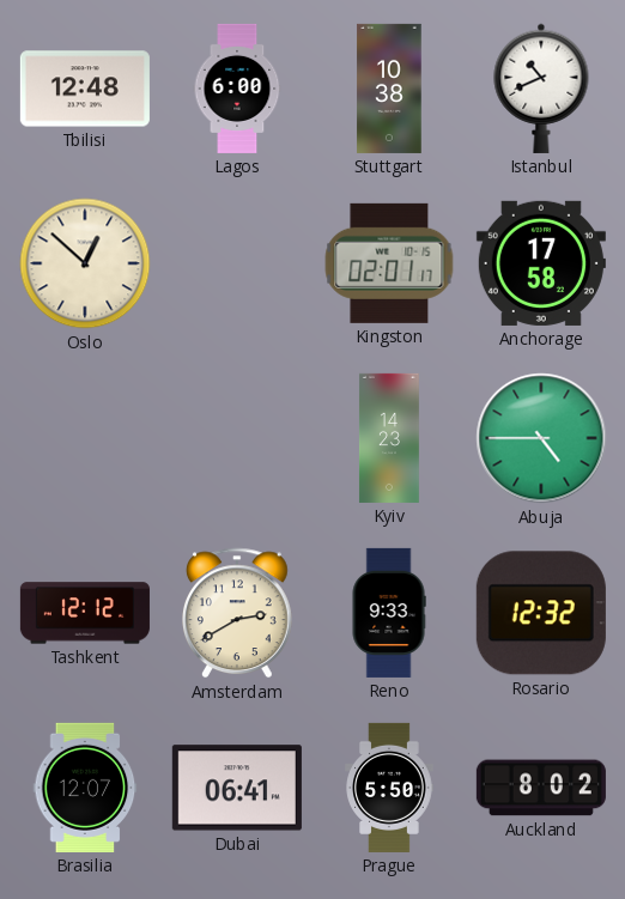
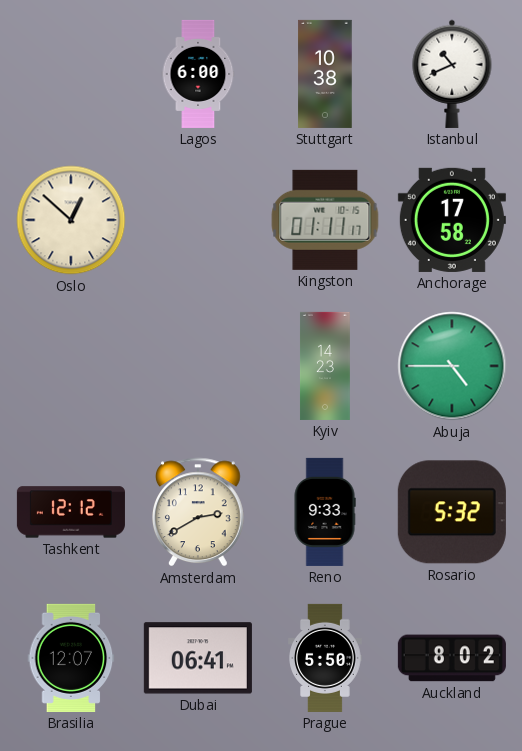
Tbilisi: 12:48 -> none
Kingston: 02:01 -> 01:11
Rosario: 12:32 -> 5:32
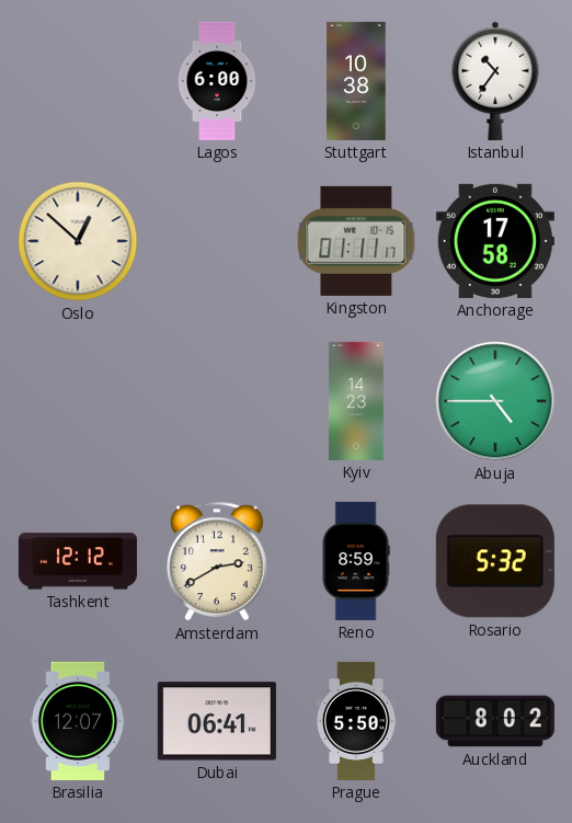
Istanbul: 10:41 -> 10:36
Reno: 9:33 -> 8:59
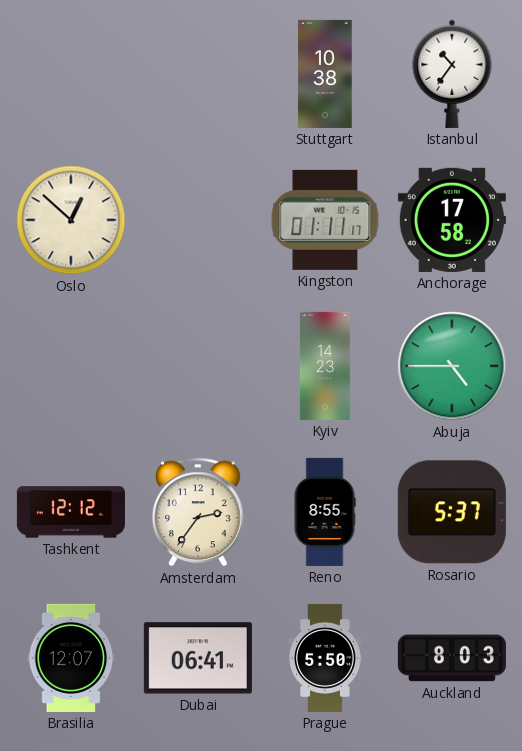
Lagos: 6:00 -> none
Amsterdam: 2:40 -> 2:36
Reno: 8:59 -> 8:55
Rosario: 5:32 -> 5:37
Auckland: 8:02 -> 8:03
